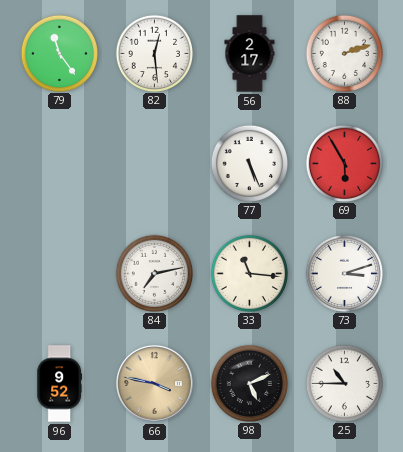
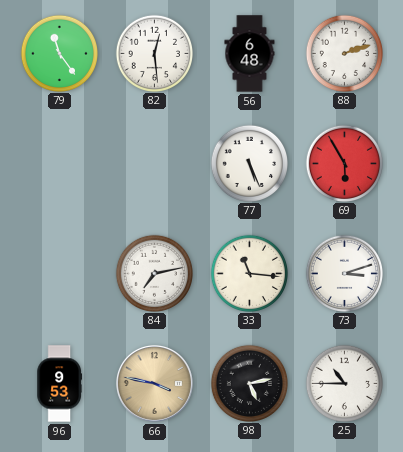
56: 2:17 -> 6:48
96: 9:52 -> 9:53
98: 5:11 -> 5:13
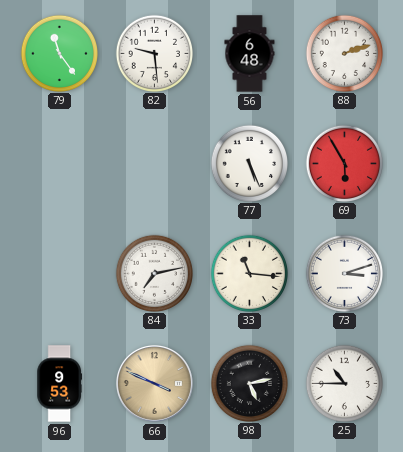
82: 12:29 -> 9:29
66: 3:47 -> 3:49
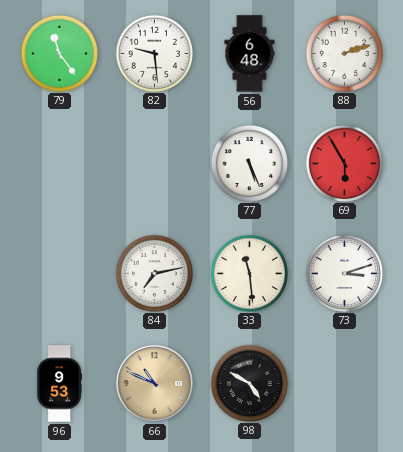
33: 11:16 -> 11:29
66: 3:49 -> 10:49
98: 5:13 -> 4:50
25: 10:45 -> none
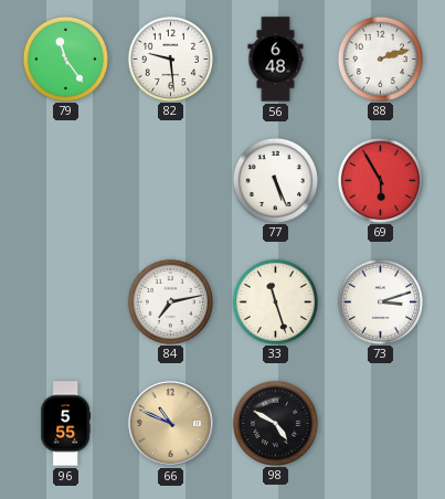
33: 11:29 -> 11:27
96: 9:53 -> 5:55
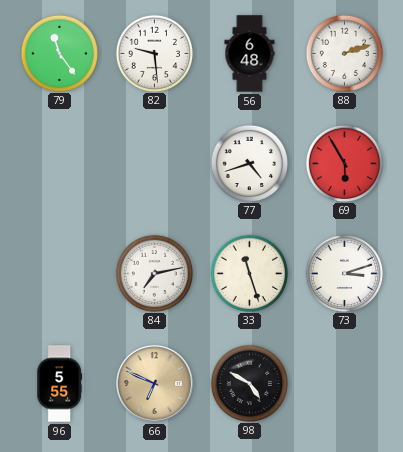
77: 5:26 -> 4:42
66: 10:49 -> 6:49
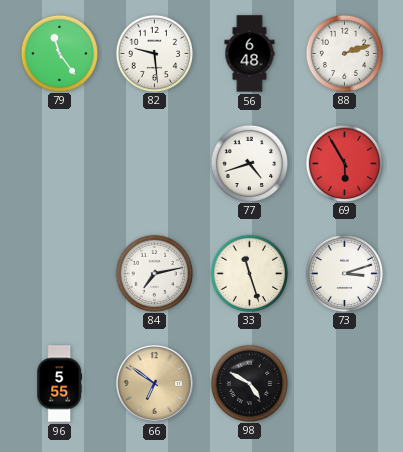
66: 6:49 -> 6:51
